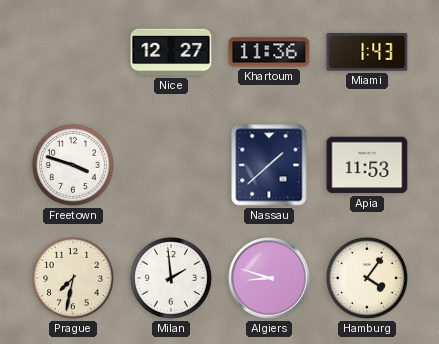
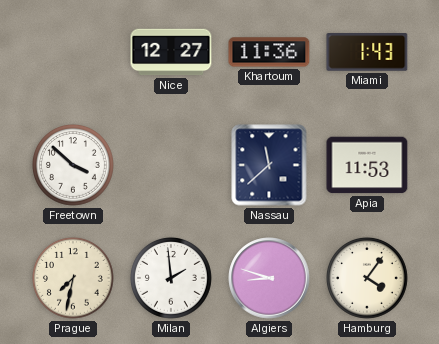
Freetown: 3:48 -> 3:52
Nassau: 1:38 -> 11:38
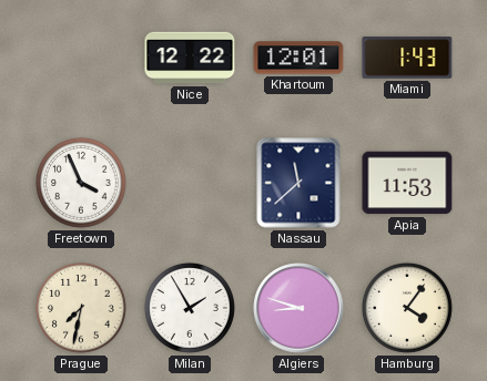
Nice: 12:27 -> 12:22
Khartoum: 11:36 -> 12:01
Freetown: 3:52 -> 3:56
Milan: 1:59 -> 1:55
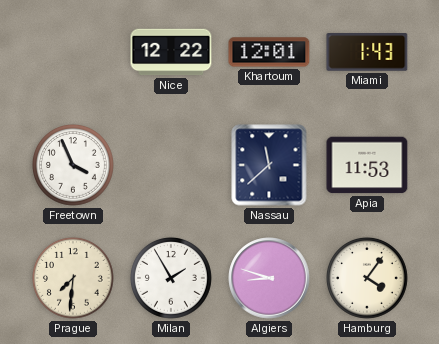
Prague: 7:32 -> 7:31
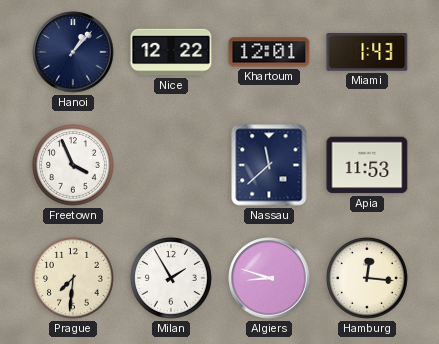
Hanoi: none -> 1:07
Hamburg: 4:06 -> 12:16
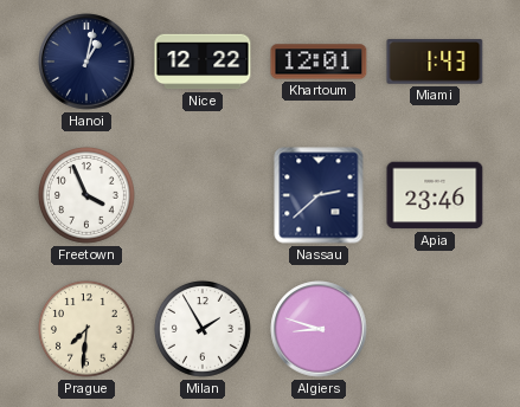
Hanoi: 1:07 -> 1:02
Nassau: 11:38 -> 2:38
Apia: 11:53 -> 23:46
Hamburg: 12:16 -> none
